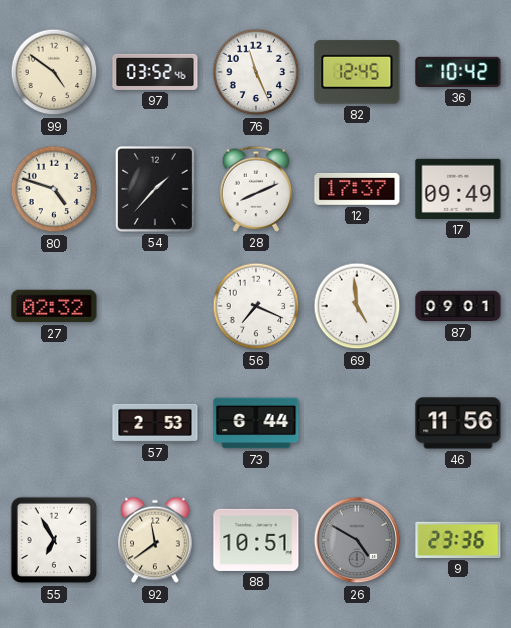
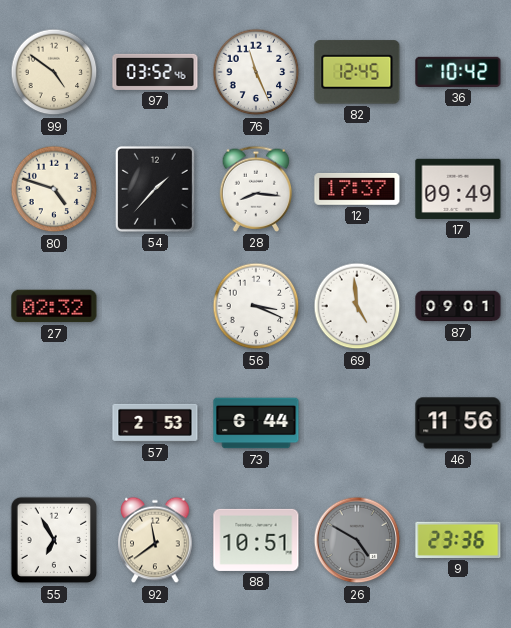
28: 8:11 -> 8:16
56: 7:19 -> 3:19
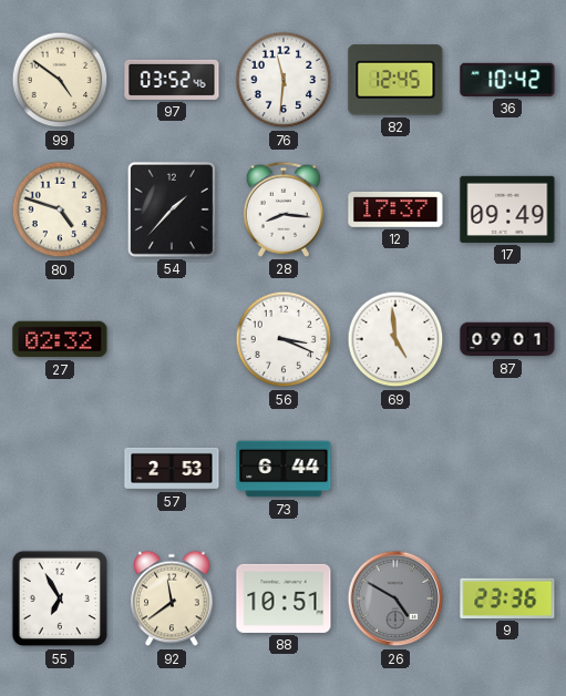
76: 11:26 -> 11:31
46: 11:56 -> none
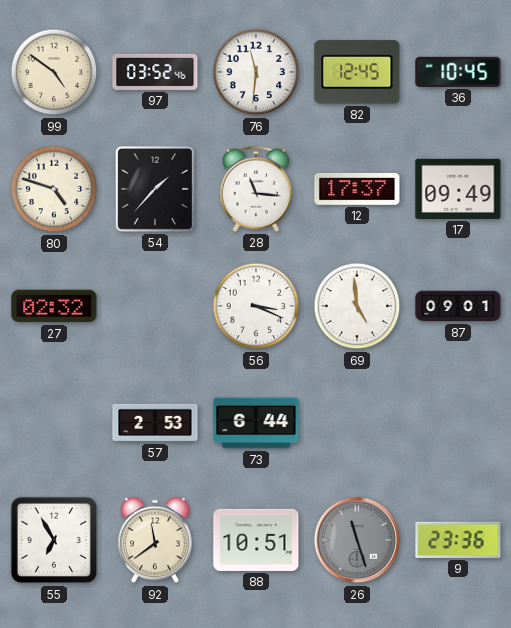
36: 10:42 -> 10:45
28: 8:16 -> 11:16
26: 4:50 -> 11:27
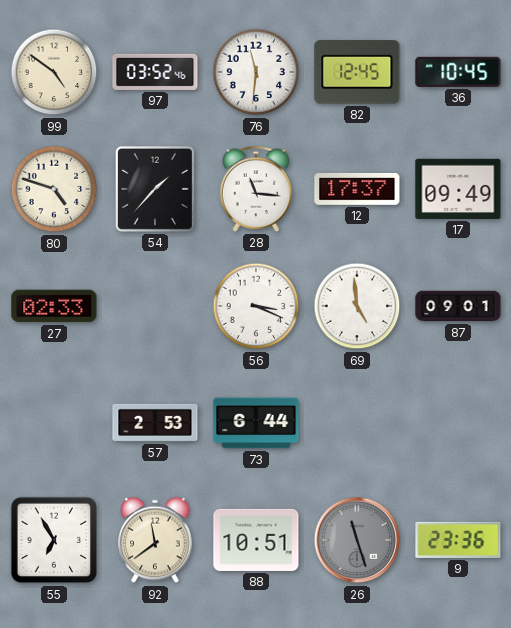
27: 02:32 -> 02:33
